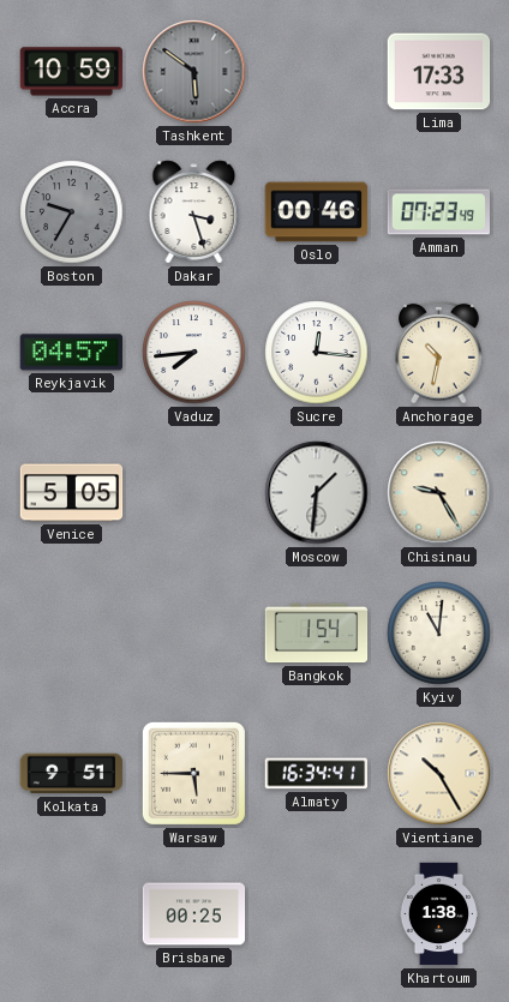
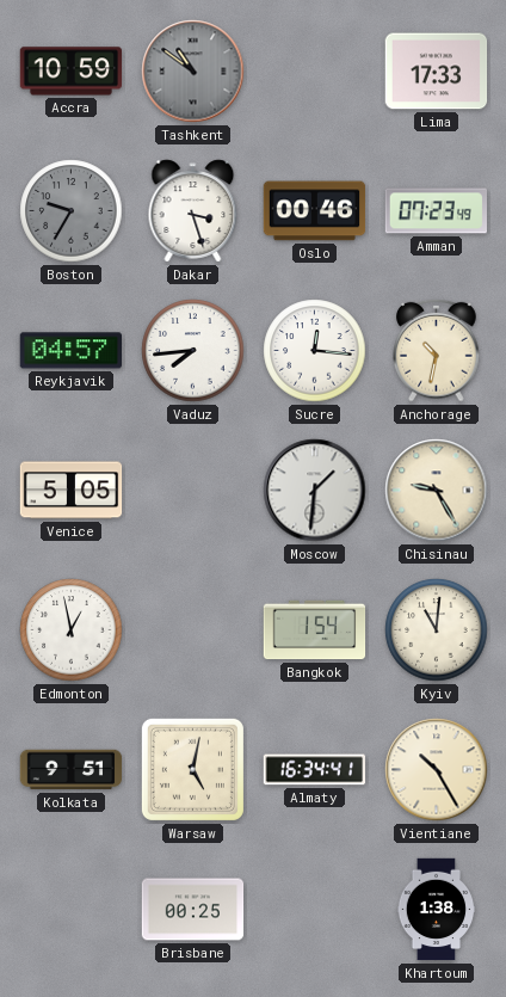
Tashkent: 5:51 -> 10:51
Edmonton: none -> 12:58
Warsaw: 5:45 -> 5:02
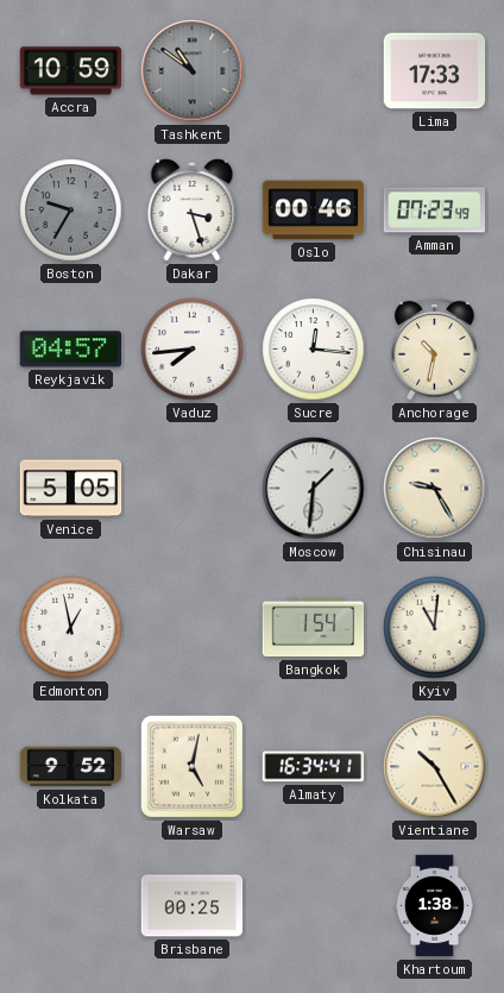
Kolkata: 9:51 -> 9:52
